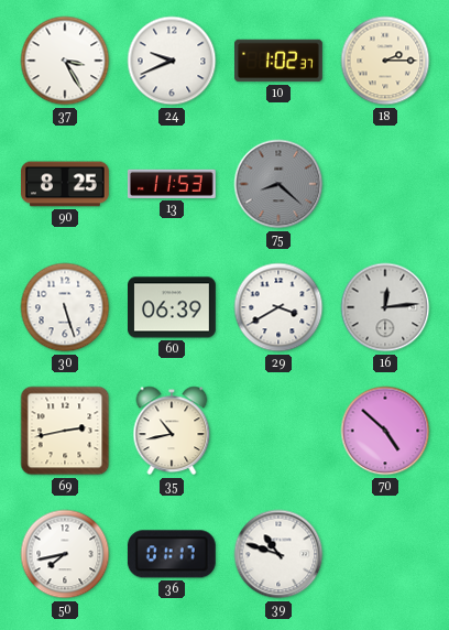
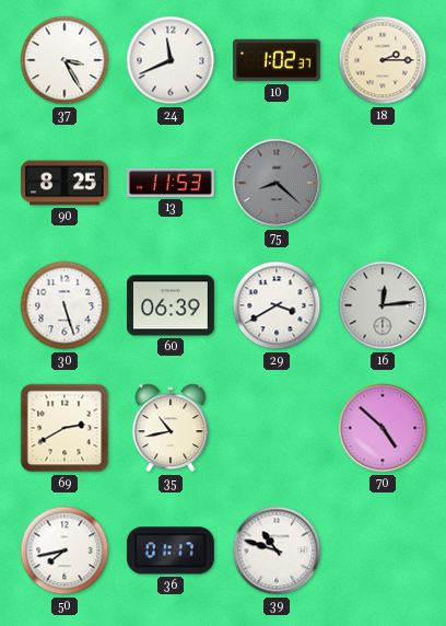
24: 9:41 -> 11:41
69: 2:43 -> 2:40
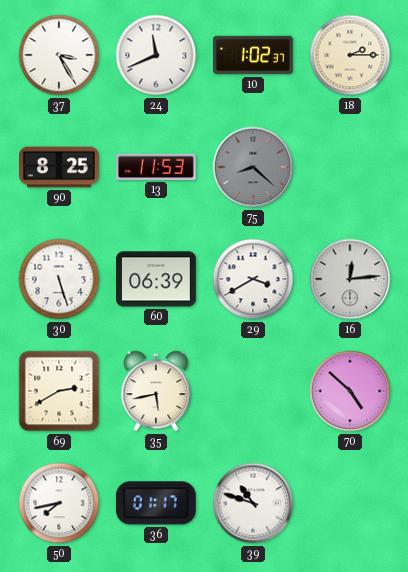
35: 10:43 -> 5:43
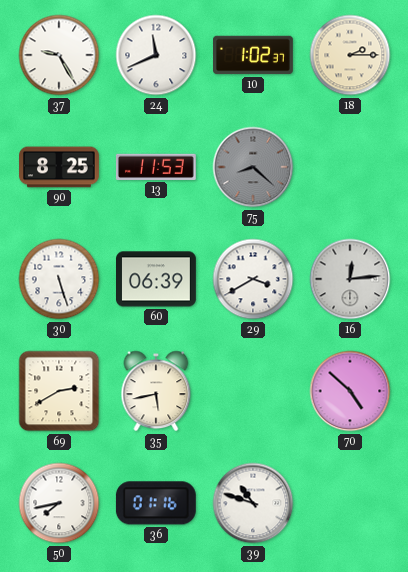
37: 3:25 -> 9:25
36: 01:17 -> 01:16
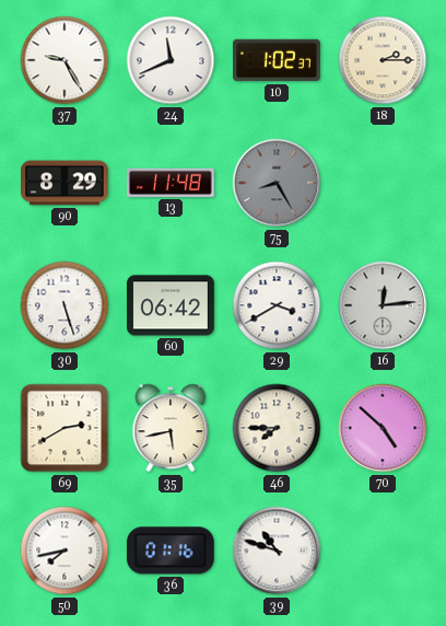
90: 8:25 -> 8:29
13: 11:53 -> 11:48
75: 8:22 -> 8:25
60: 06:39 -> 06:42
46: none -> 7:45
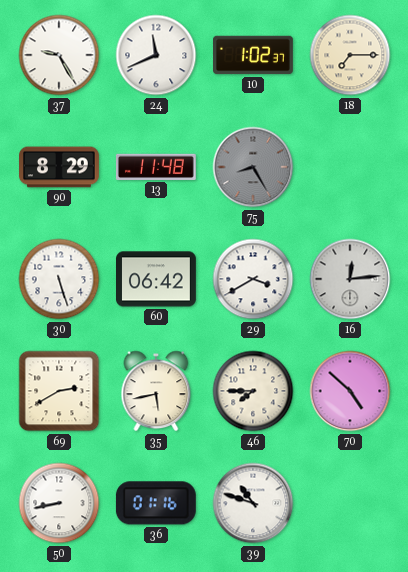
18: 2:15 -> 7:15
50: 7:43 -> 8:43
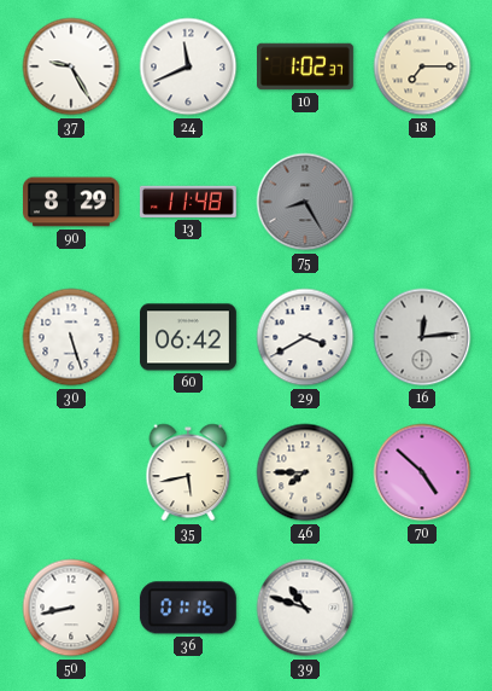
69: 2:40 -> none
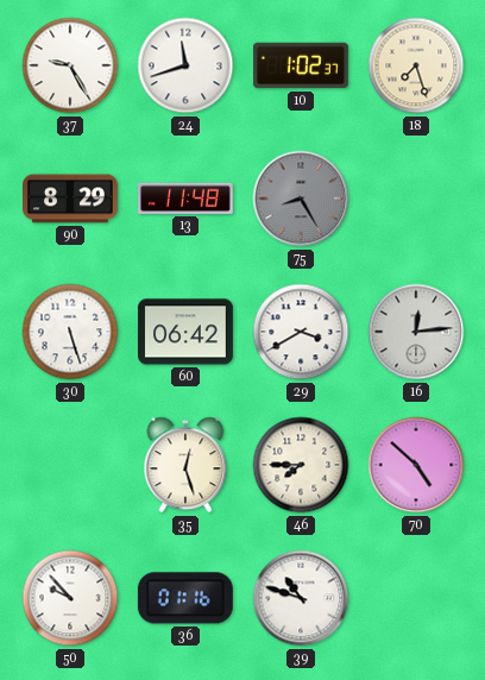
24: 11:41 -> 11:42
18: 7:15 -> 7:27
35: 5:43 -> 12:27
50: 8:43 -> 9:53
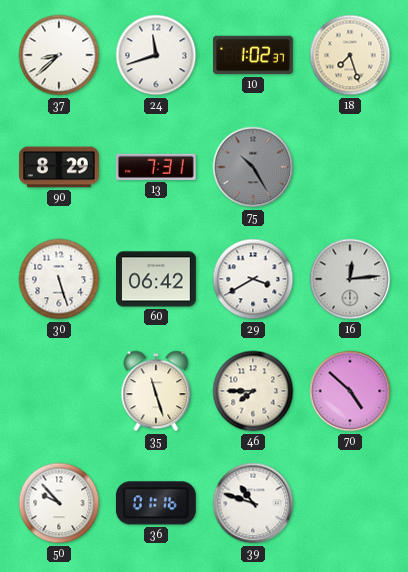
37: 9:25 -> 8:38
13: 11:48 -> 7:31
75: 8:25 -> 10:25
35: 12:27 -> 11:27
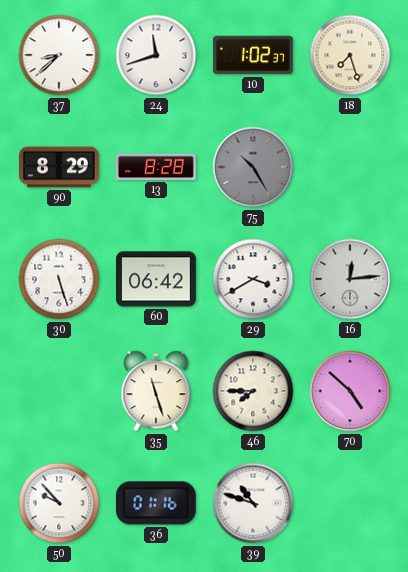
13: 7:31 -> 8:28
